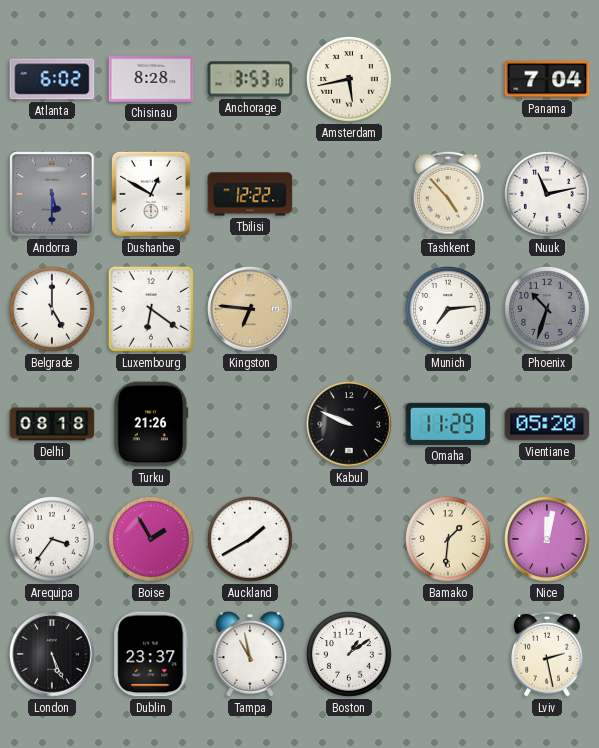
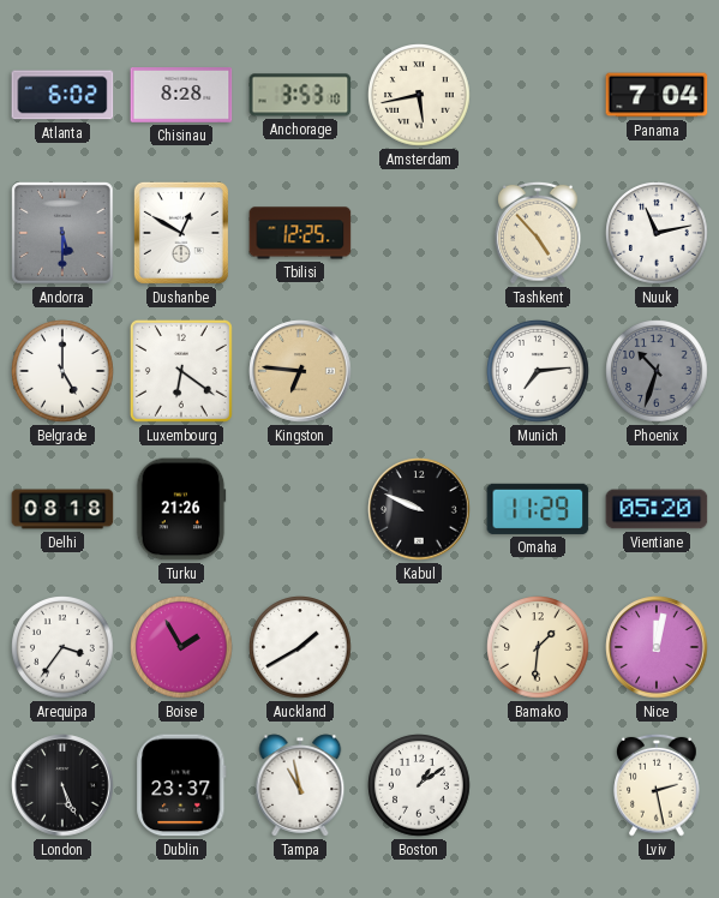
Tbilisi: 12:22 -> 12:25
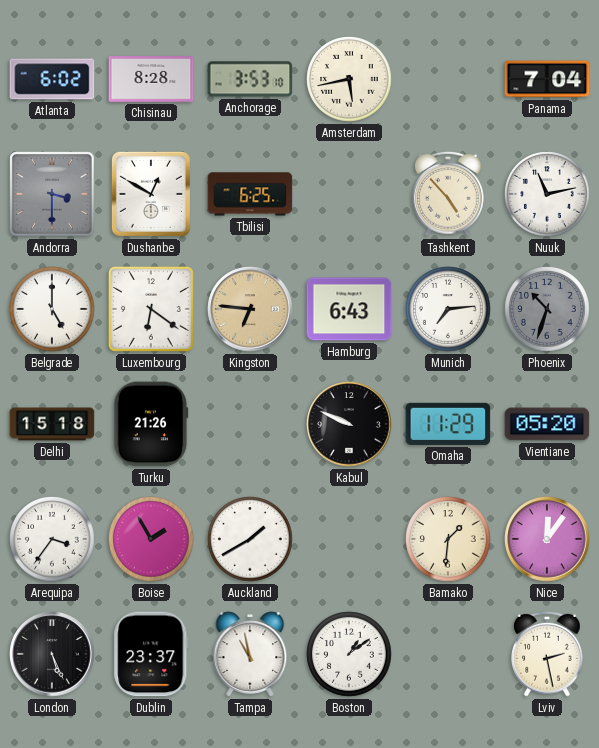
Andorra: 5:30 -> 3:30
Tbilisi: 12:25 -> 6:25
Hamburg: none -> 6:43
Delhi: 08:18 -> 15:18
Nice: 12:02 -> 12:06
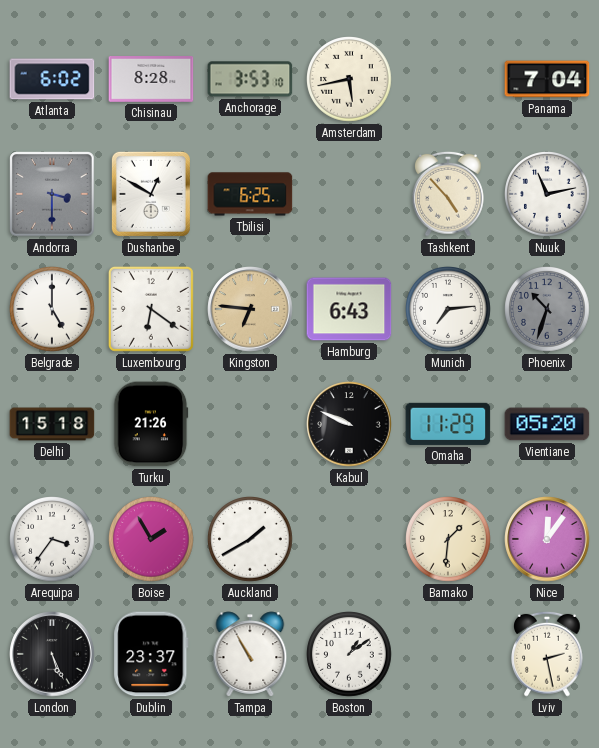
Tampa: 10:58 -> 10:55
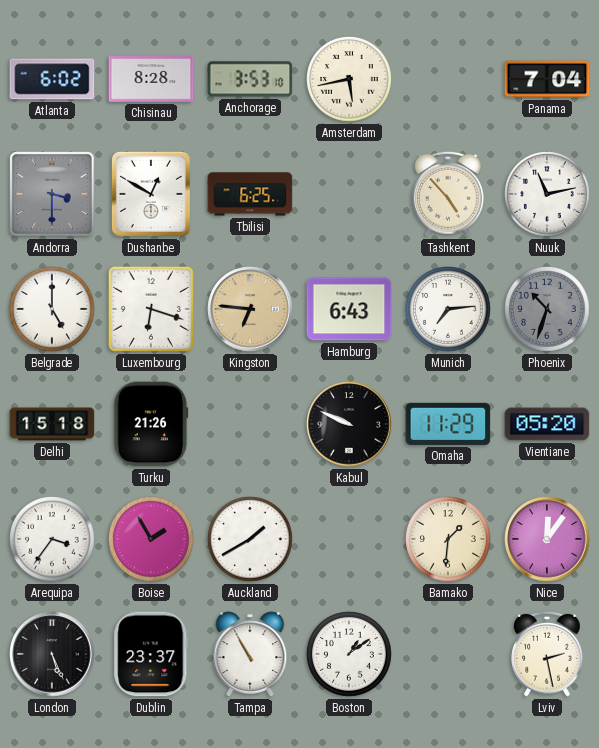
Luxembourg: 6:21 -> 6:18
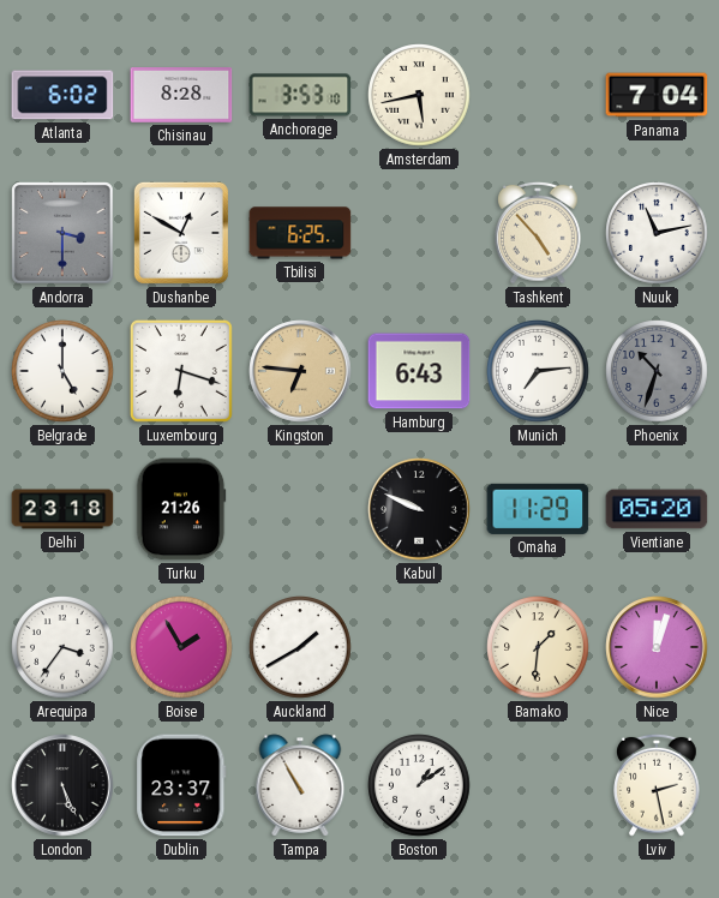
Delhi: 15:18 -> 23:18
Nice: 12:06 -> 12:03
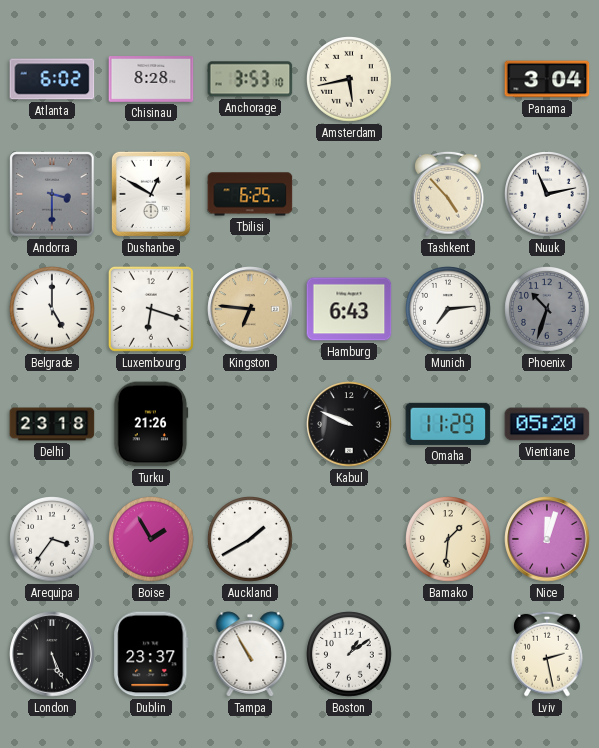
Panama: 7:04 -> 3:04
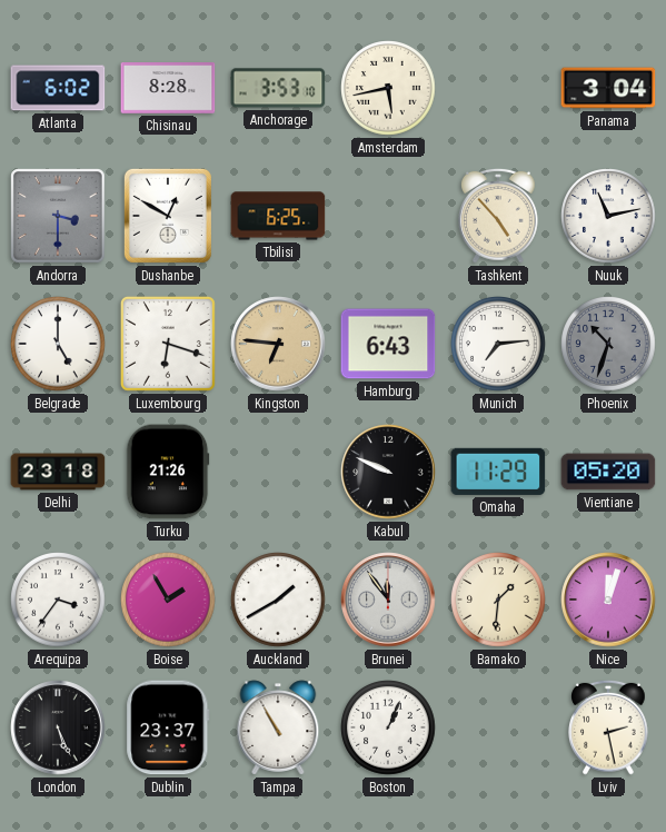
Brunei: none -> 11:54
Boston: 1:09 -> 1:04
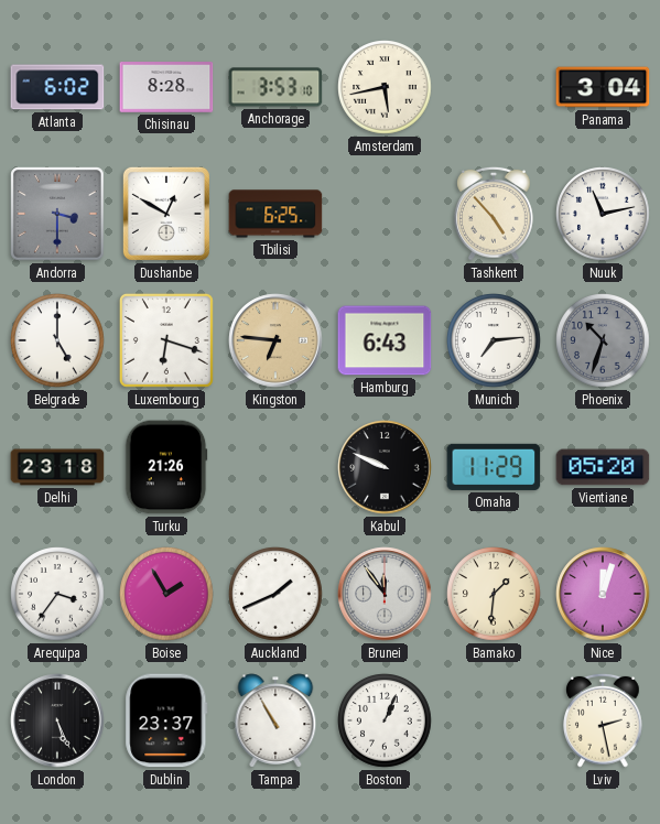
Auckland: 1:40 -> 1:41
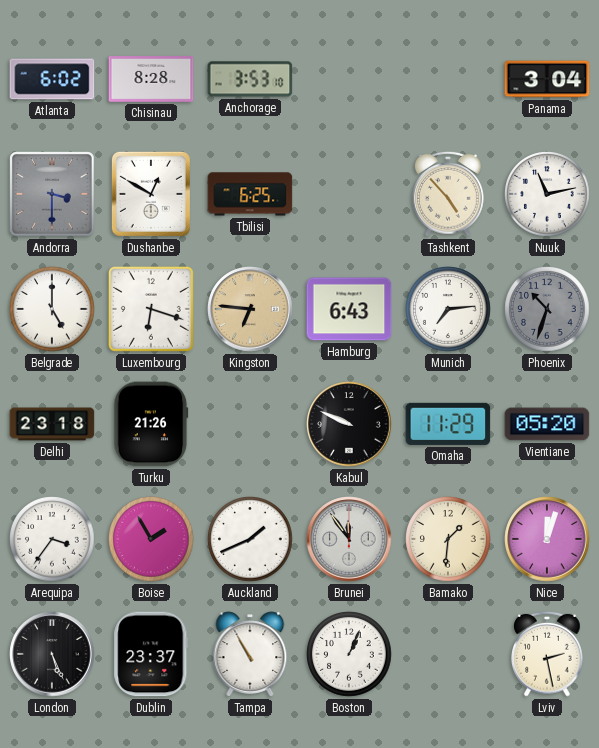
Amsterdam: 5:43 -> none
